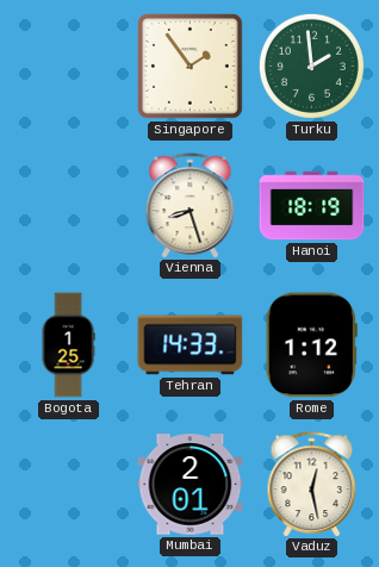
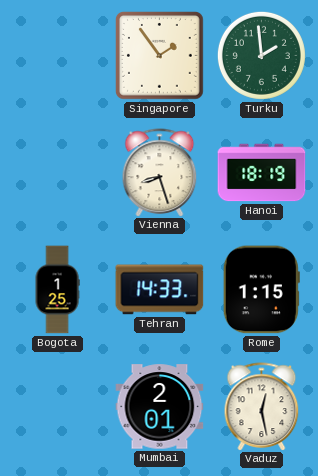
Rome: 1:12 -> 1:15
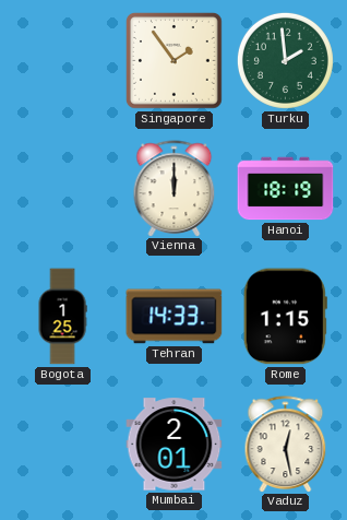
Vienna: 8:27 -> 12:00
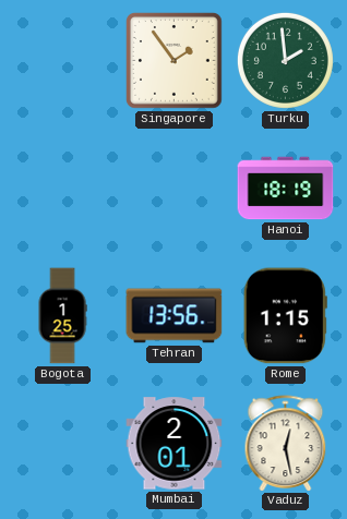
Vienna: 12:00 -> none
Tehran: 14:33 -> 13:56
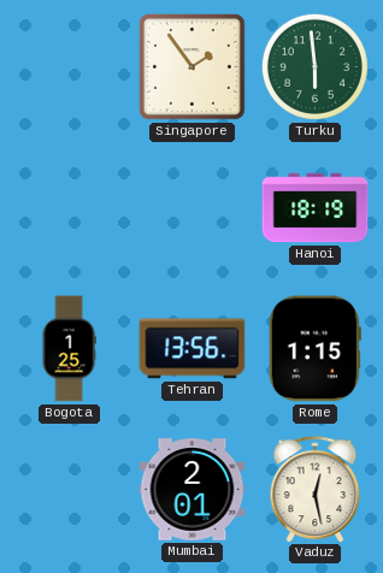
Turku: 1:59 -> 5:59
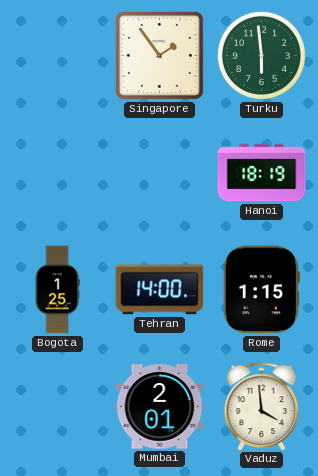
Tehran: 13:56 -> 14:00
Vaduz: 12:28 -> 3:59
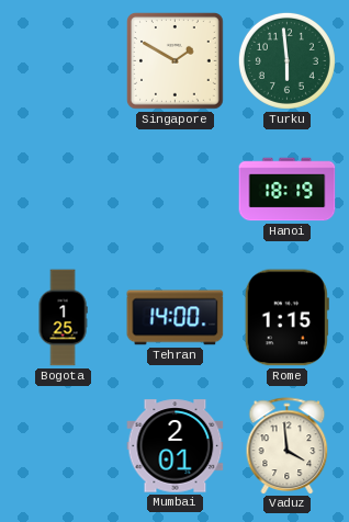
Singapore: 1:54 -> 1:50
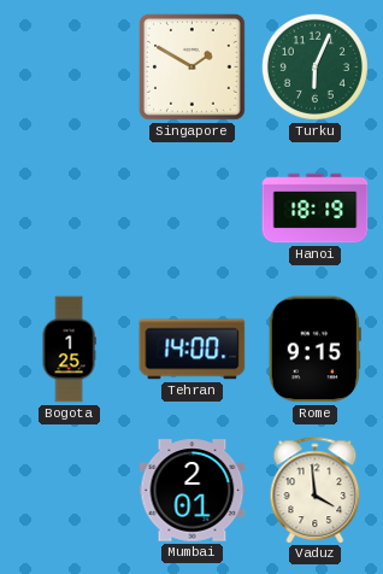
Turku: 5:59 -> 6:04
Rome: 1:15 -> 9:15
